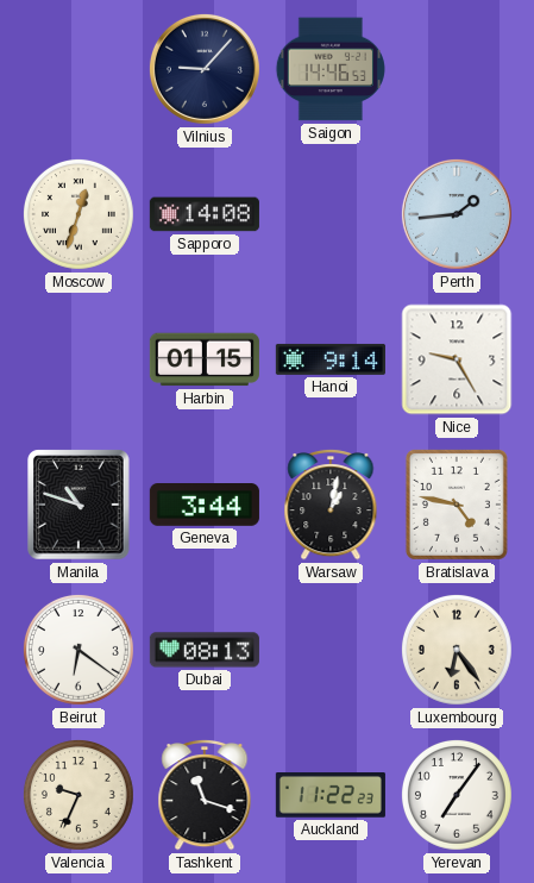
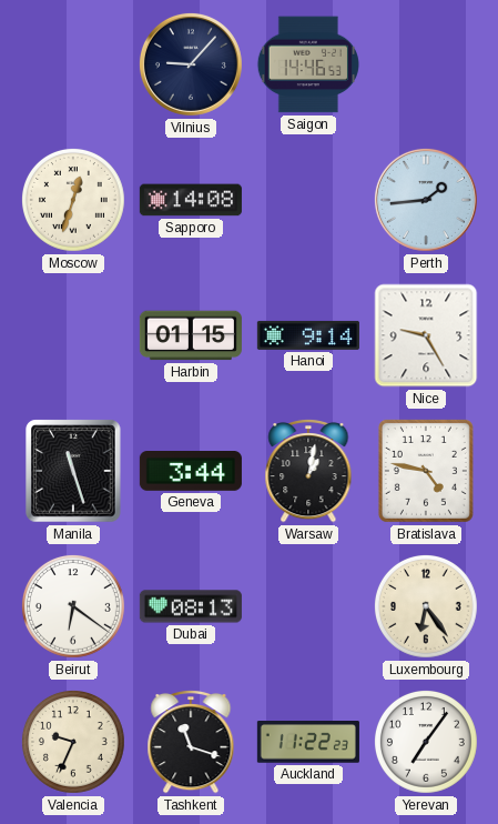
Manila: 10:48 -> 11:27
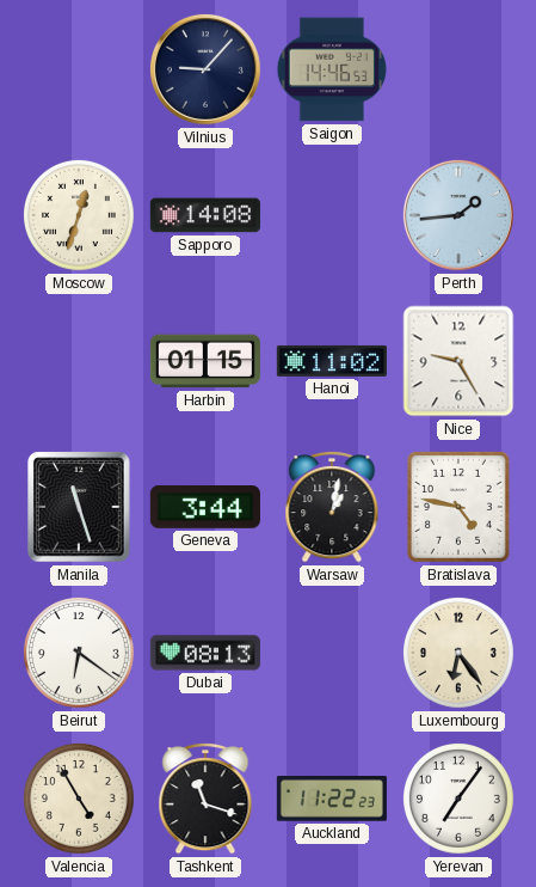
Hanoi: 9:14 -> 11:02
Valencia: 9:34 -> 4:55
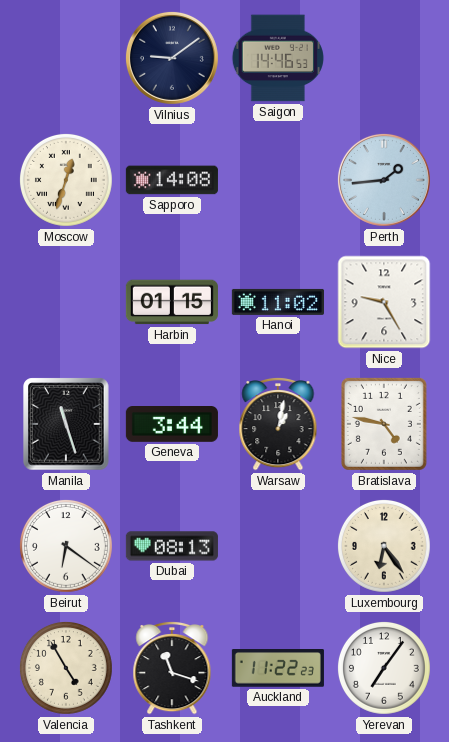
Vilnius: 9:07 -> 9:09
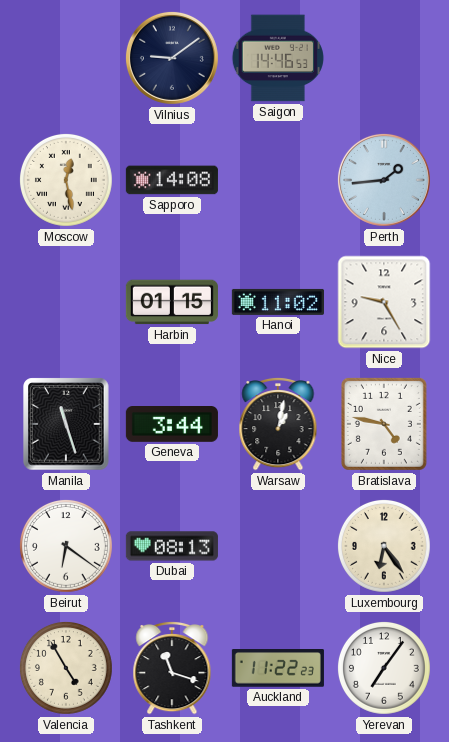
Moscow: 12:33 -> 12:28
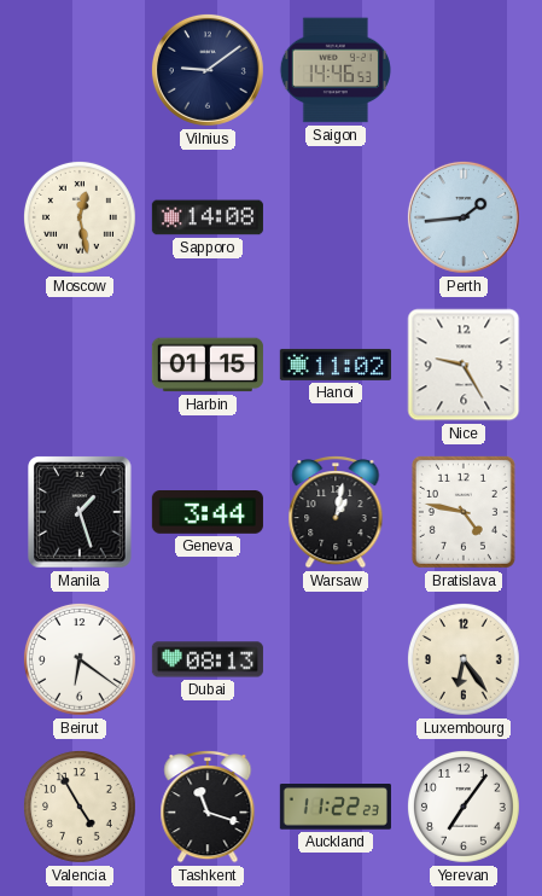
Manila: 11:27 -> 1:27
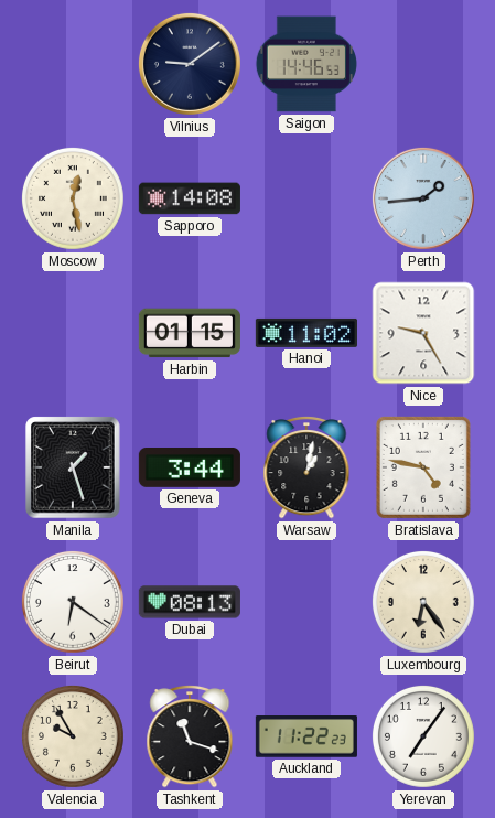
Valencia: 4:55 -> 9:55
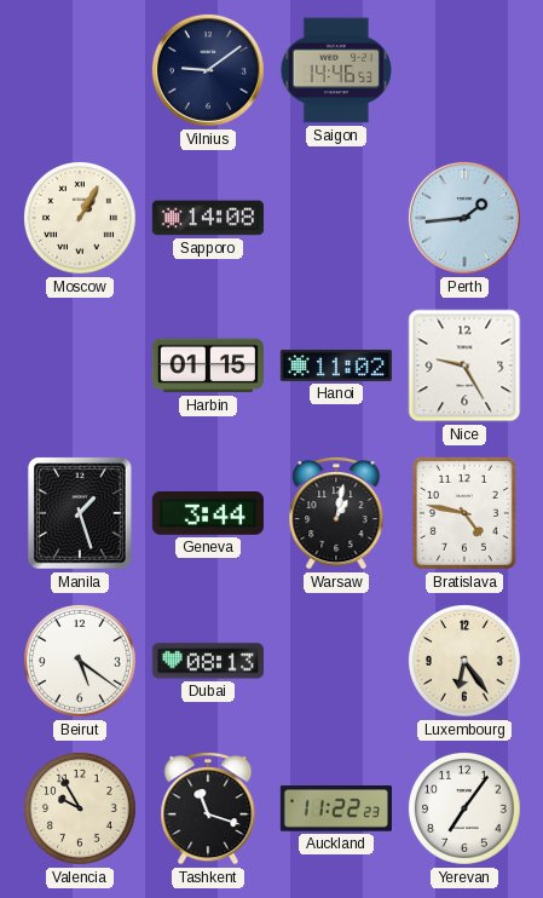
Moscow: 12:28 -> 1:05
Beirut: 6:21 -> 5:21
